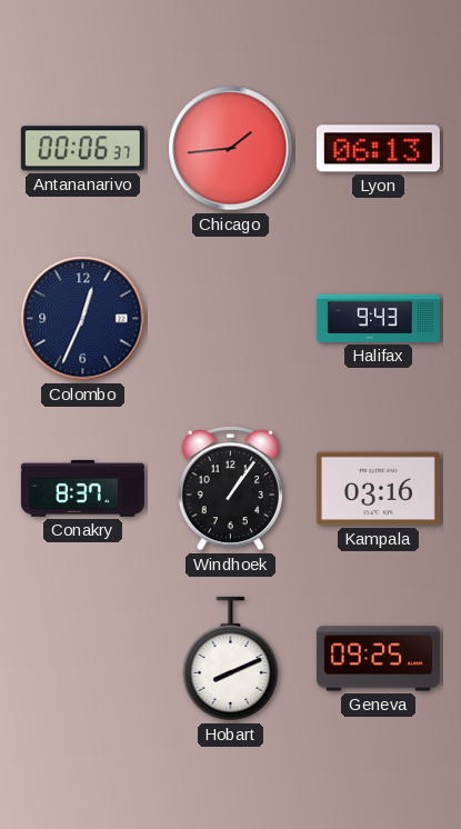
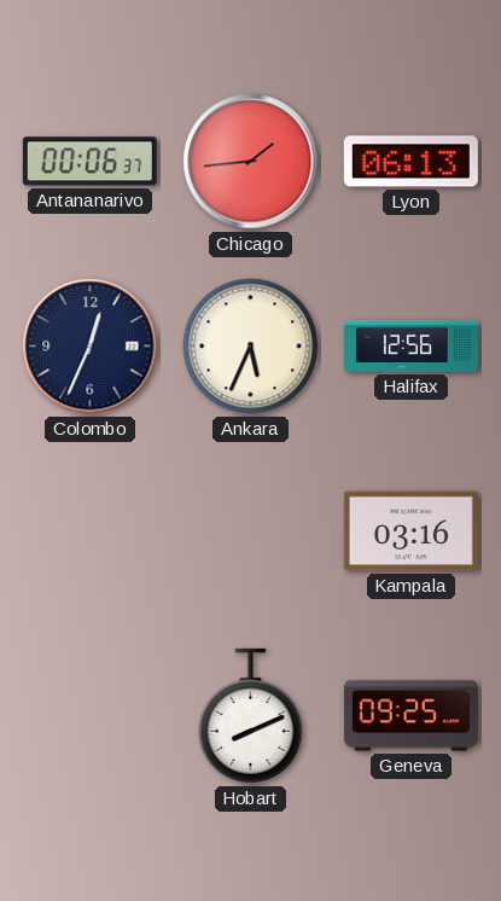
Ankara: none -> 5:34
Halifax: 9:43 -> 12:56
Conakry: 8:37 -> none
Windhoek: 1:06 -> none
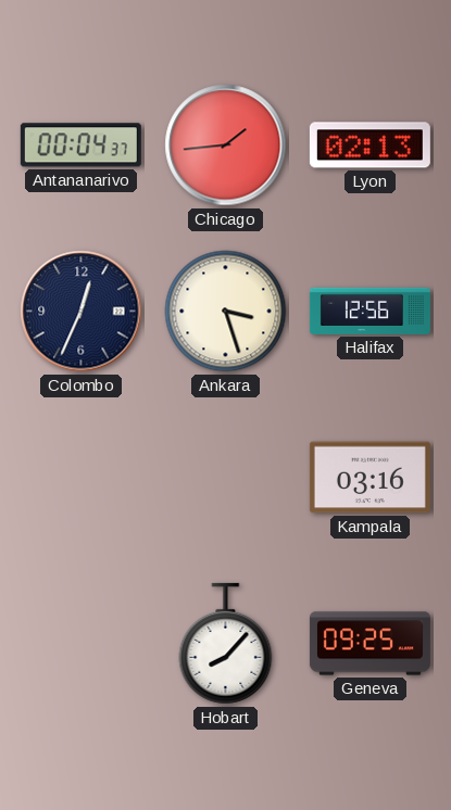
Antananarivo: 00:06 -> 00:04
Lyon: 06:13 -> 02:13
Ankara: 5:34 -> 3:27
Hobart: 8:11 -> 8:07
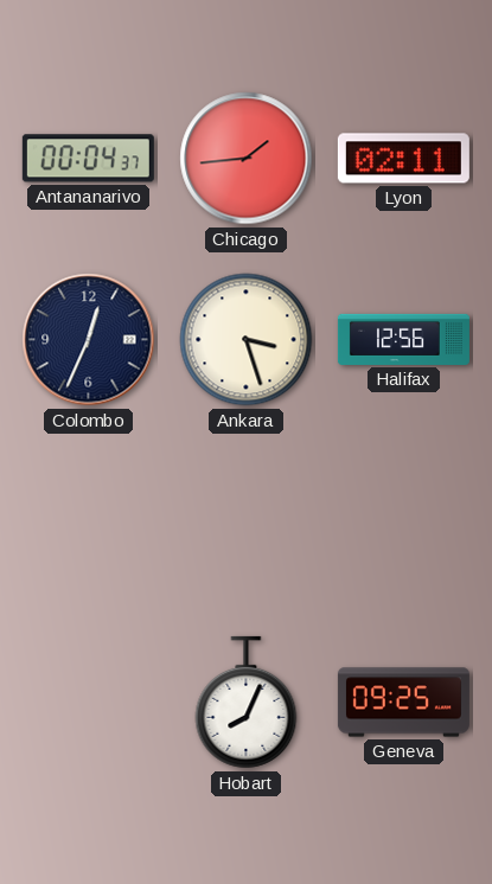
Lyon: 02:13 -> 02:11
Kampala: 03:16 -> none
Hobart: 8:07 -> 8:04
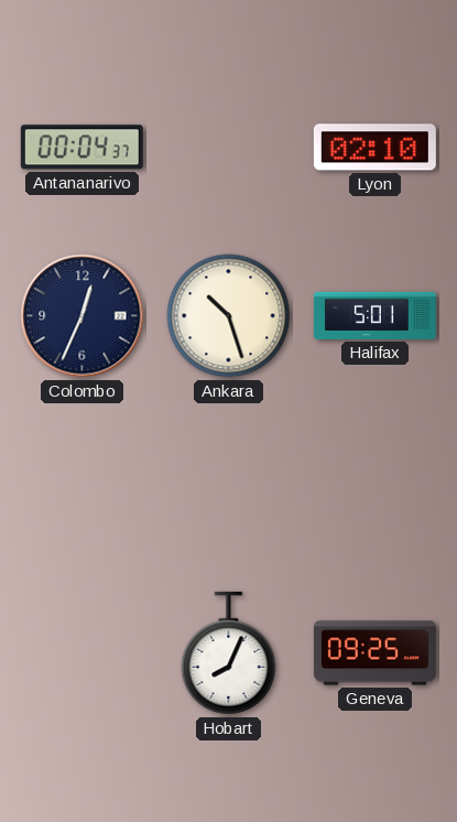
Chicago: 1:44 -> none
Lyon: 02:11 -> 02:10
Ankara: 3:27 -> 10:27
Halifax: 12:56 -> 5:01
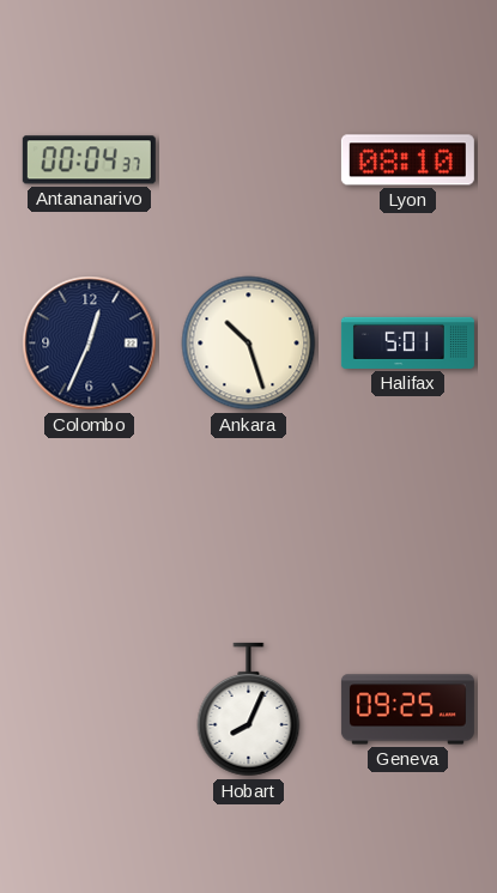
Lyon: 02:10 -> 08:10
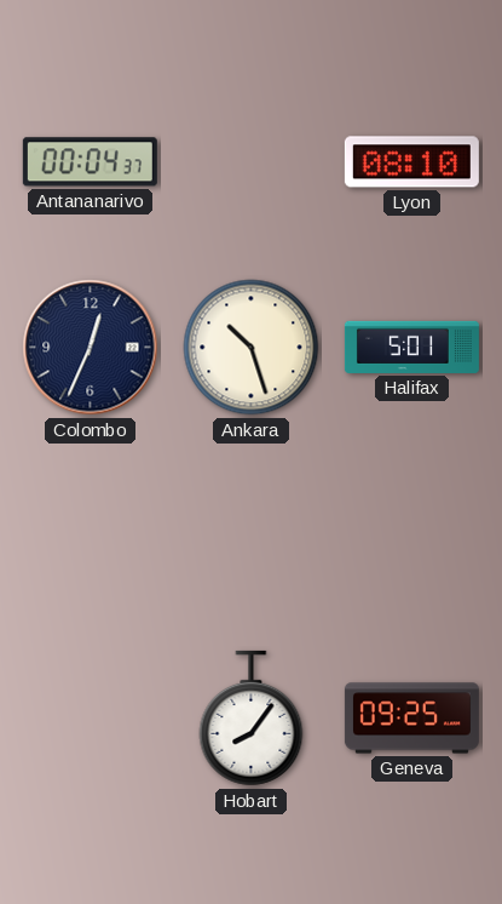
Hobart: 8:04 -> 8:06
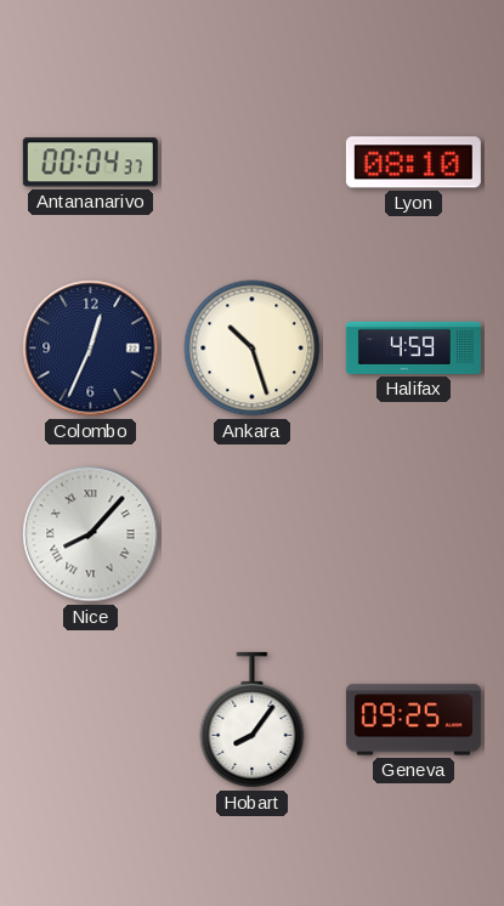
Halifax: 5:01 -> 4:59
Nice: none -> 8:07
